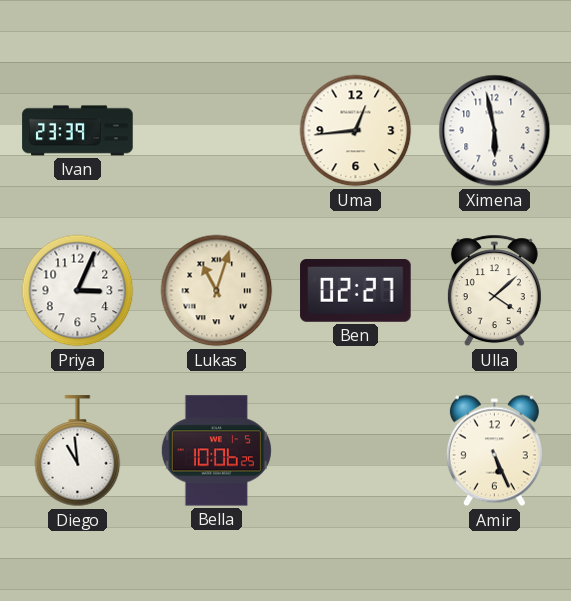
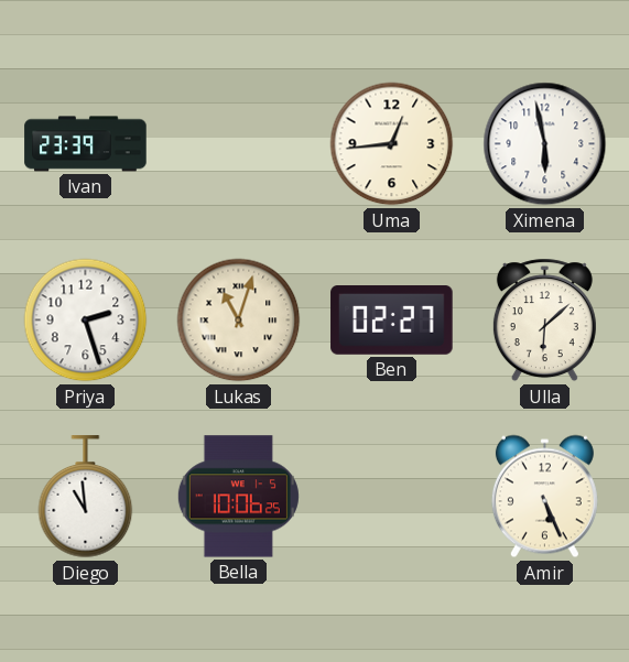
Priya: 3:04 -> 2:27
Ulla: 4:08 -> 6:08
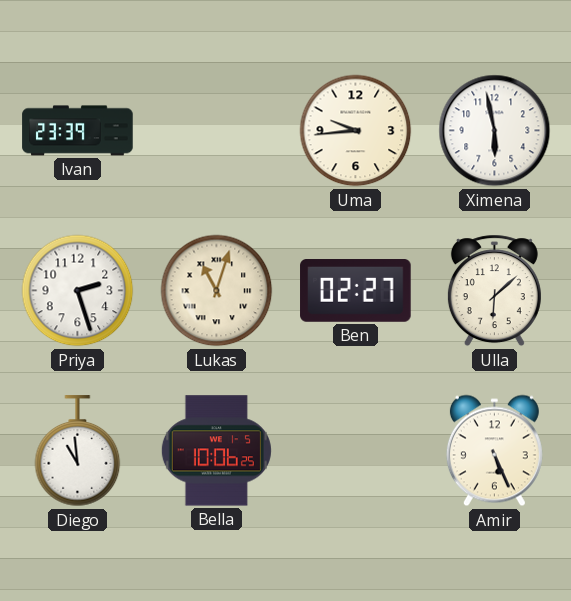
Uma: 12:44 -> 9:44
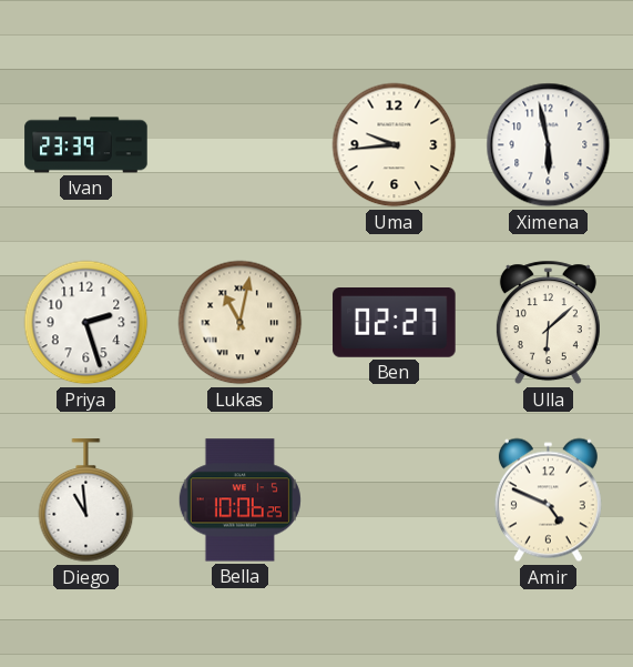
Lukas: 11:03 -> 11:02
Amir: 5:26 -> 4:49
